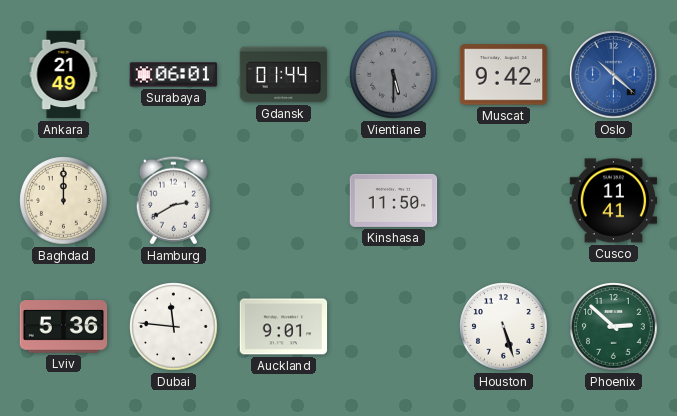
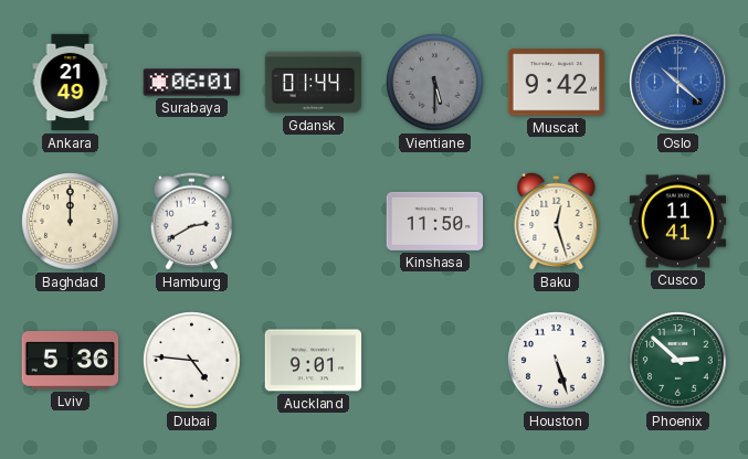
Baku: none -> 12:27
Dubai: 11:46 -> 4:46
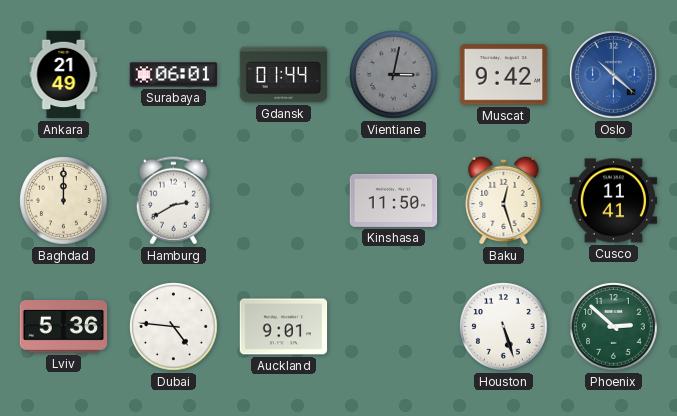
Vientiane: 5:30 -> 3:02
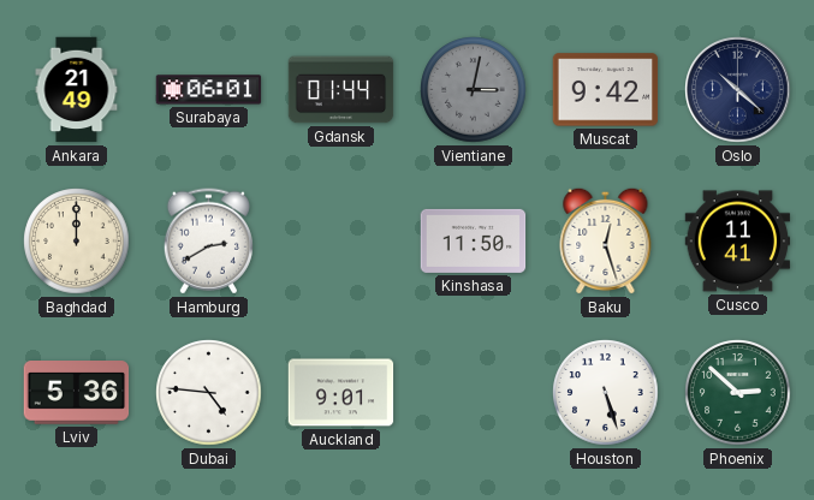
Oslo dial: blue -> navy
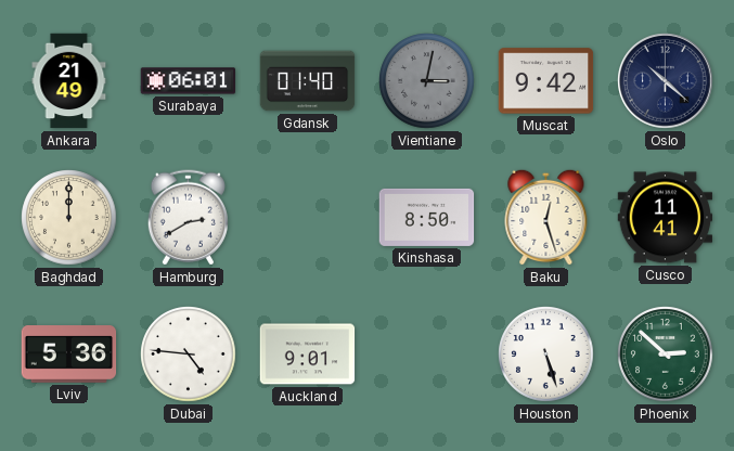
Gdansk: 01:44 -> 01:40
Kinshasa: 11:50 -> 8:50
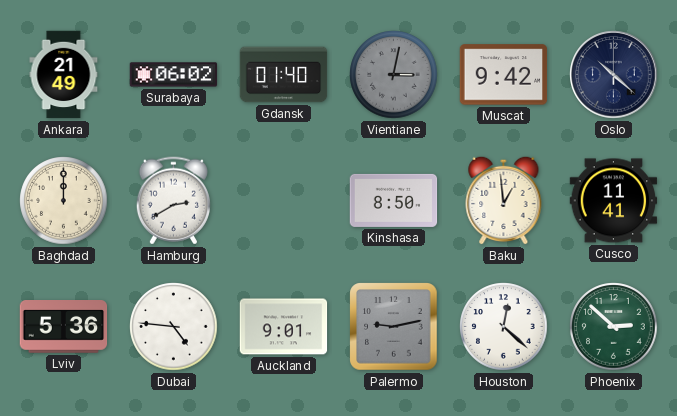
Surabaya: 06:01 -> 06:02
Baku: 12:27 -> 12:59
Palermo: none -> 9:13
Houston: 5:27 -> 12:22
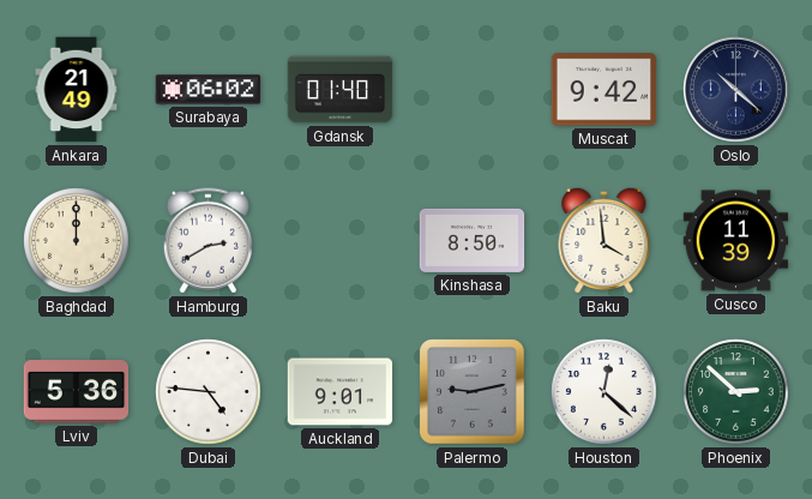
Vientiane: 3:02 -> none
Baku: 12:59 -> 3:59
Cusco: 11:41 -> 11:39
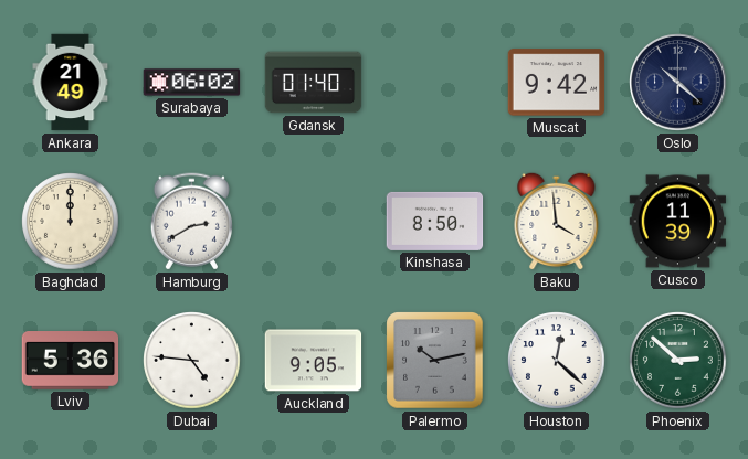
Auckland: 9:01 -> 9:05
Palermo: 9:13 -> 10:13
